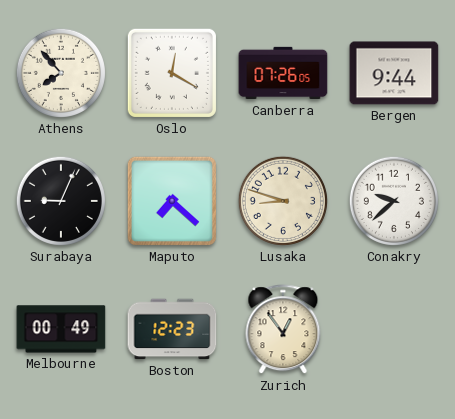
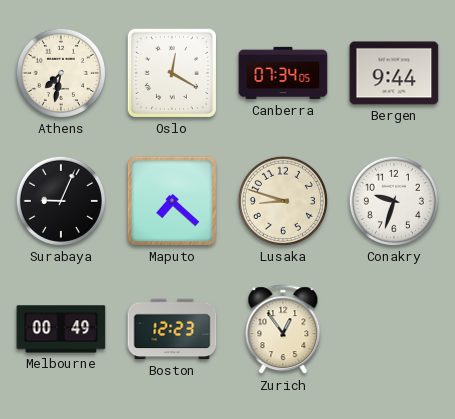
Athens: 7:53 -> 7:32
Canberra: 07:26 -> 07:34
Conakry: 9:38 -> 9:33
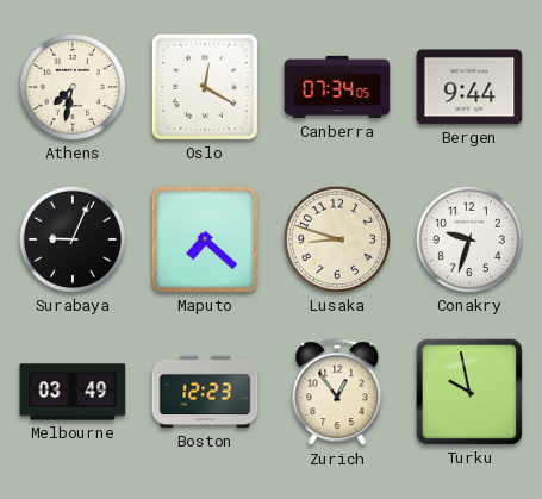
Melbourne: 00:49 -> 03:49
Turku: none -> 9:58
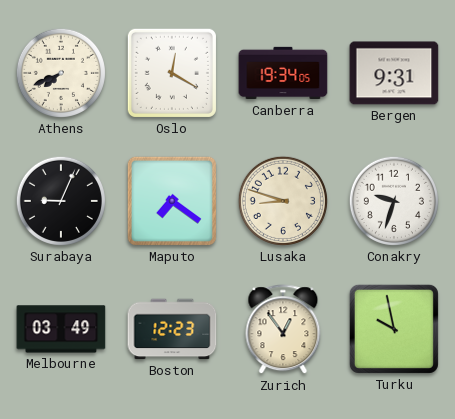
Athens: 7:32 -> 7:41
Canberra: 07:34 -> 19:34
Bergen: 9:44 -> 9:31
Maputo: 7:22 -> 7:21
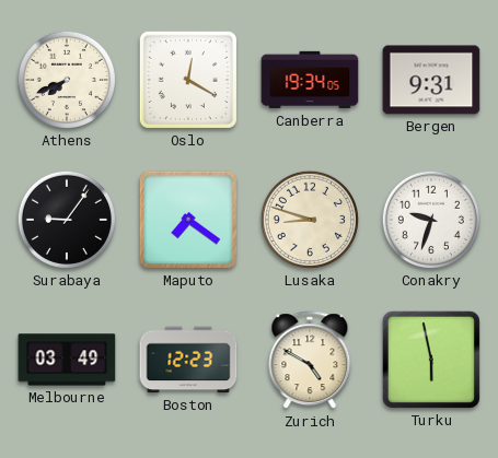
Surabaya: 9:04 -> 9:06
Zurich: 12:54 -> 4:50
Turku: 9:58 -> 5:58
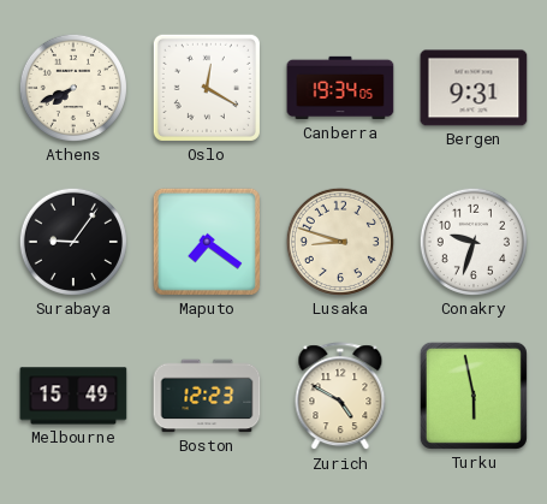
Melbourne: 03:49 -> 15:49
